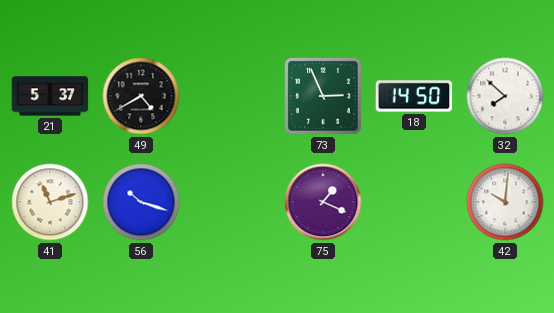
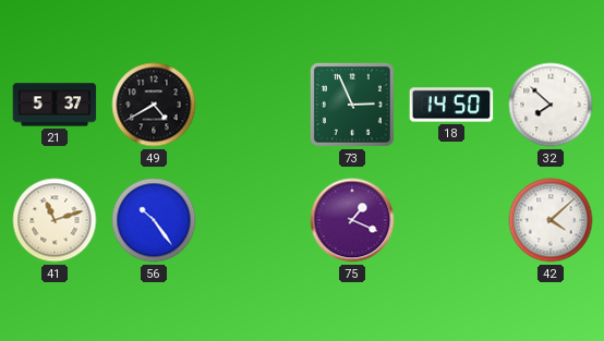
56: 10:18 -> 10:24
42: 10:01 -> 4:08
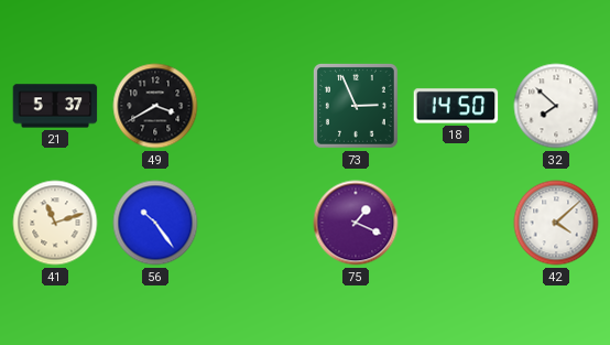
49: 4:40 -> 3:40
